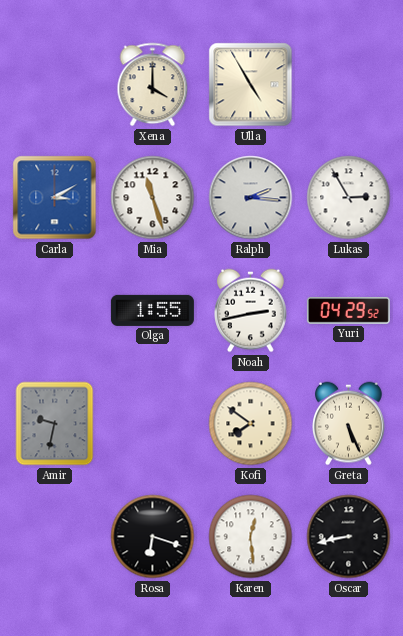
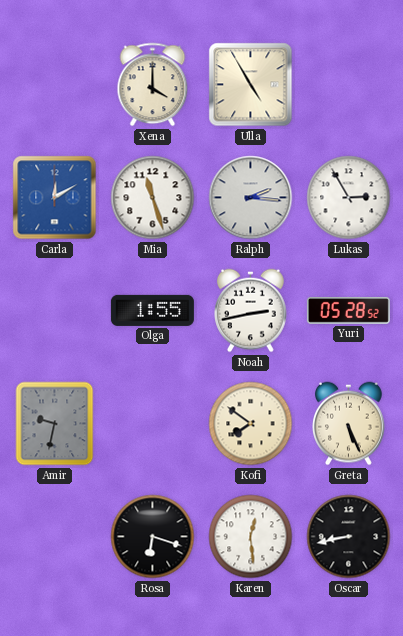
Carla: 3:10 -> 12:10
Yuri: 04:29 -> 05:28
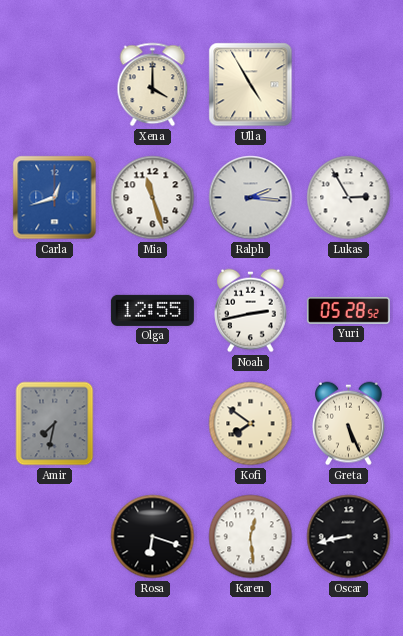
Carla: 12:10 -> 12:42
Olga: 1:55 -> 12:55
Amir: 9:32 -> 7:32
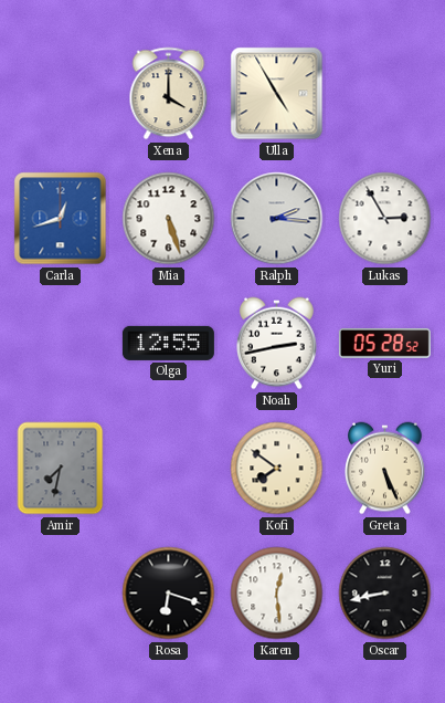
Mia: 11:27 -> 5:27
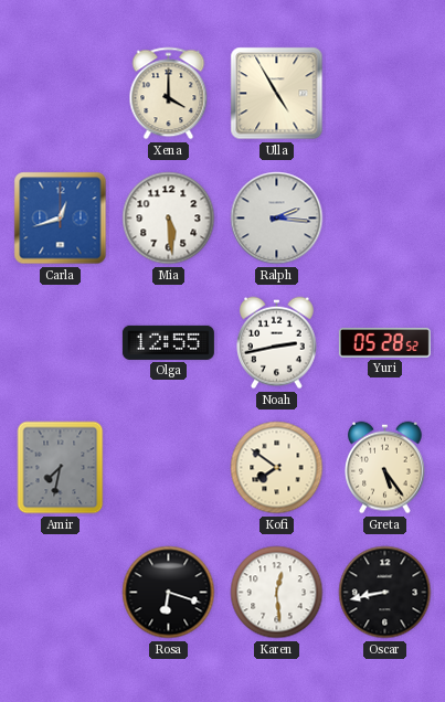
Mia: 5:27 -> 5:29
Lukas: 2:55 -> none
Greta: 5:26 -> 5:24
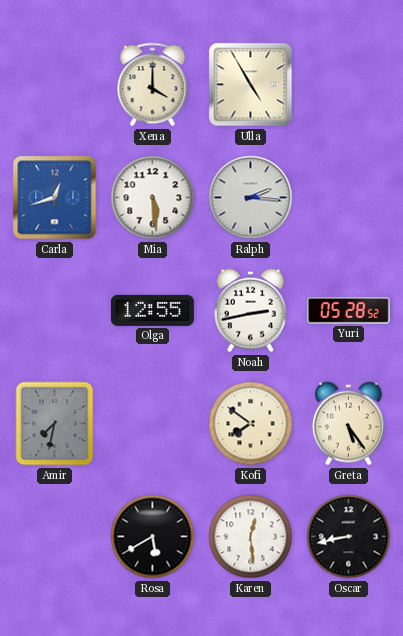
Rosa: 6:18 -> 5:40
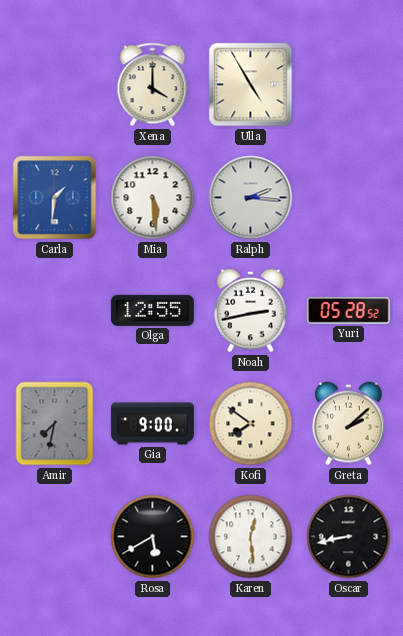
Carla: 12:42 -> 1:31
Gia: none -> 9:00
Greta: 5:24 -> 2:08
